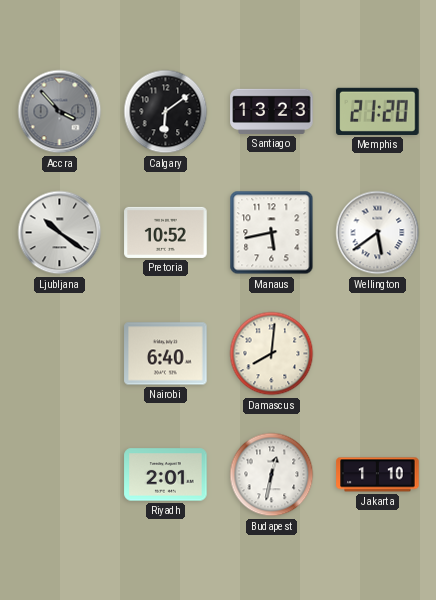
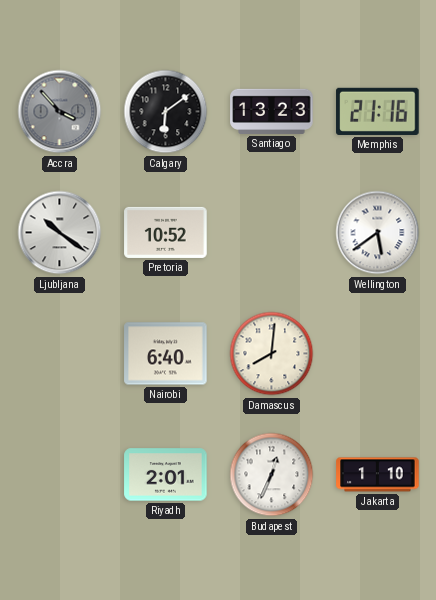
Memphis: 21:20 -> 21:16
Manaus: 5:43 -> none
Budapest: 12:32 -> 12:34
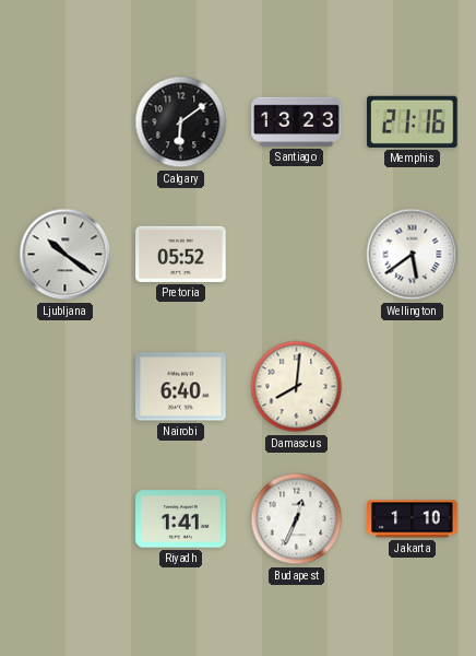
Accra: 3:53 -> none
Pretoria: 10:52 -> 05:52
Riyadh: 2:01 -> 1:41
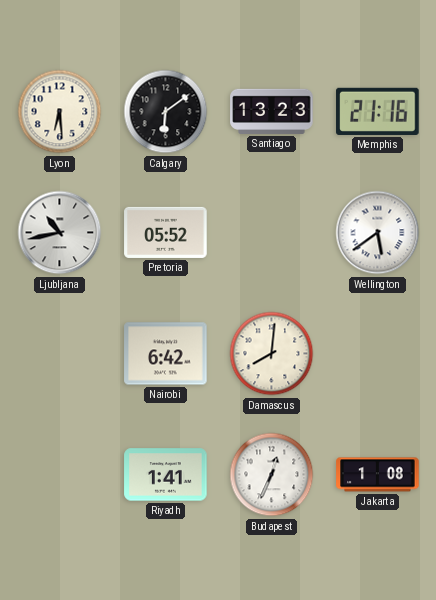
Lyon: none -> 6:29
Ljubljana: 10:21 -> 10:43
Nairobi: 6:40 -> 6:42
Jakarta: 1:10 -> 1:08
